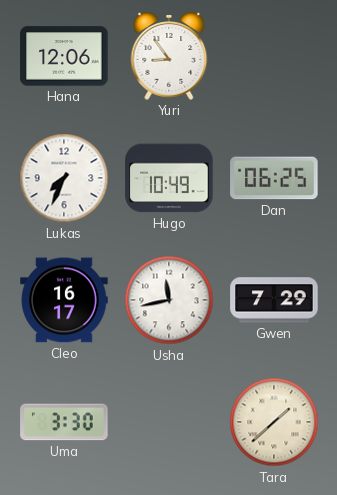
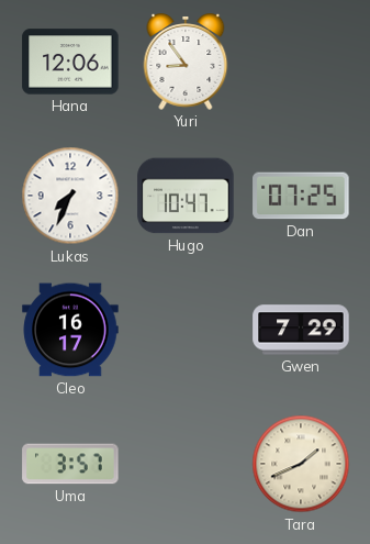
Hugo: 10:49 -> 10:47
Dan: 06:25 -> 07:25
Usha: 11:43 -> none
Uma: 3:30 -> 3:57
Tara: 1:38 -> 1:41
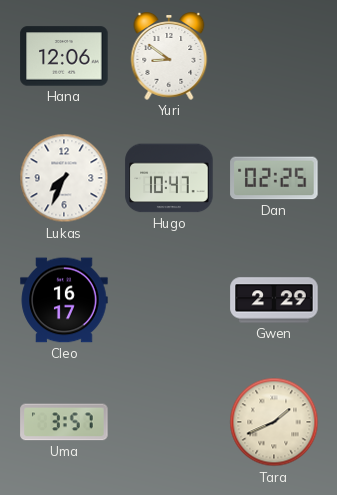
Yuri: 8:54 -> 8:51
Dan: 07:25 -> 02:25
Gwen: 7:29 -> 2:29
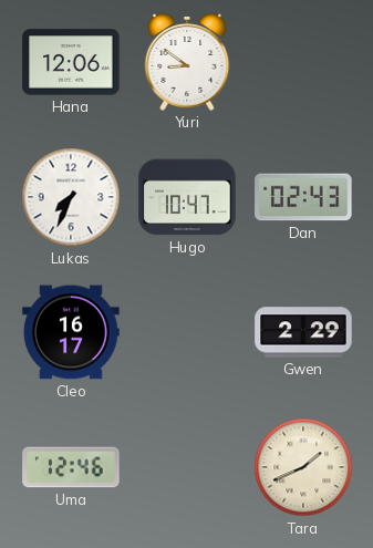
Dan: 02:25 -> 02:43
Uma: 3:57 -> 12:46
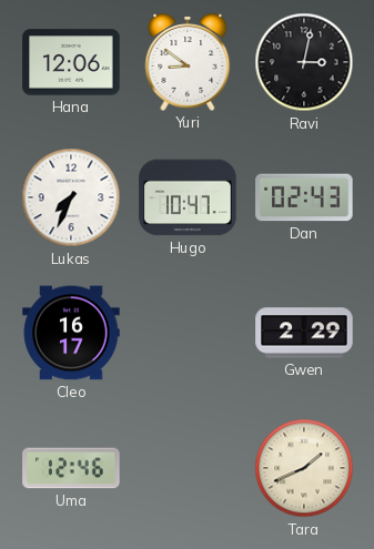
Ravi: none -> 3:02
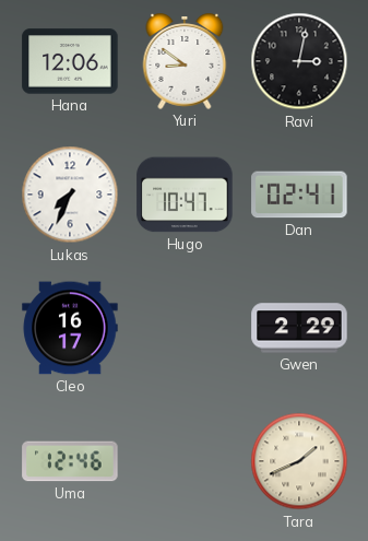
Dan: 02:43 -> 02:41
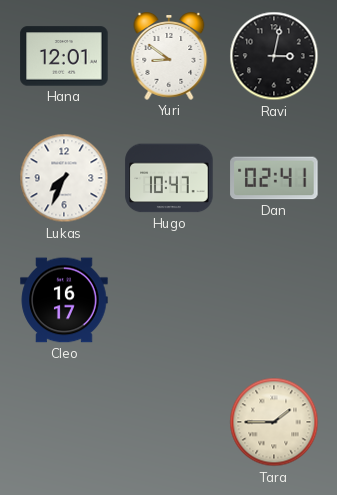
Hana: 12:06 -> 12:01
Gwen: 2:29 -> none
Uma: 12:46 -> none
Tara: 1:41 -> 1:45
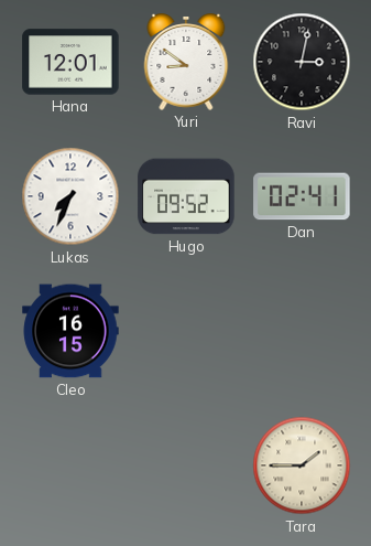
Hugo: 10:47 -> 09:52
Cleo: 16:17 -> 16:15
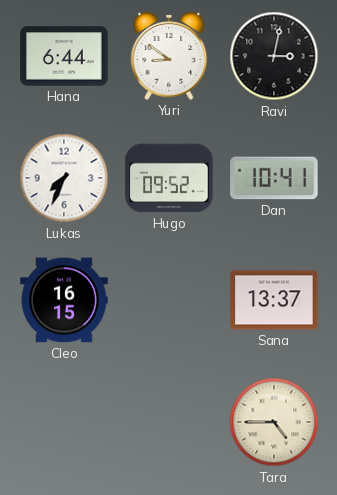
Hana: 12:01 -> 6:44
Dan: 02:41 -> 10:41
Sana: none -> 13:37
Tara: 1:45 -> 4:45
